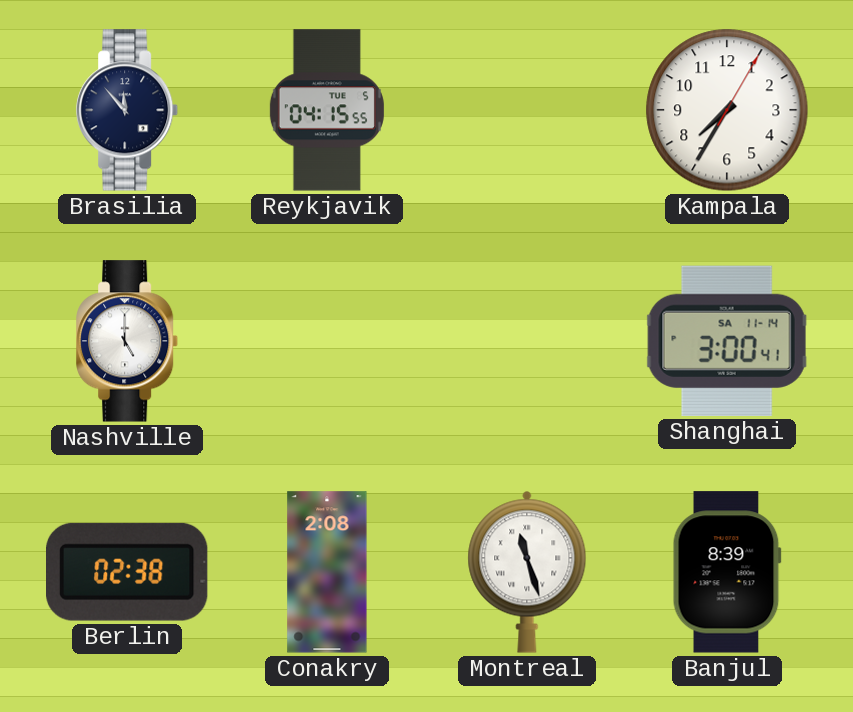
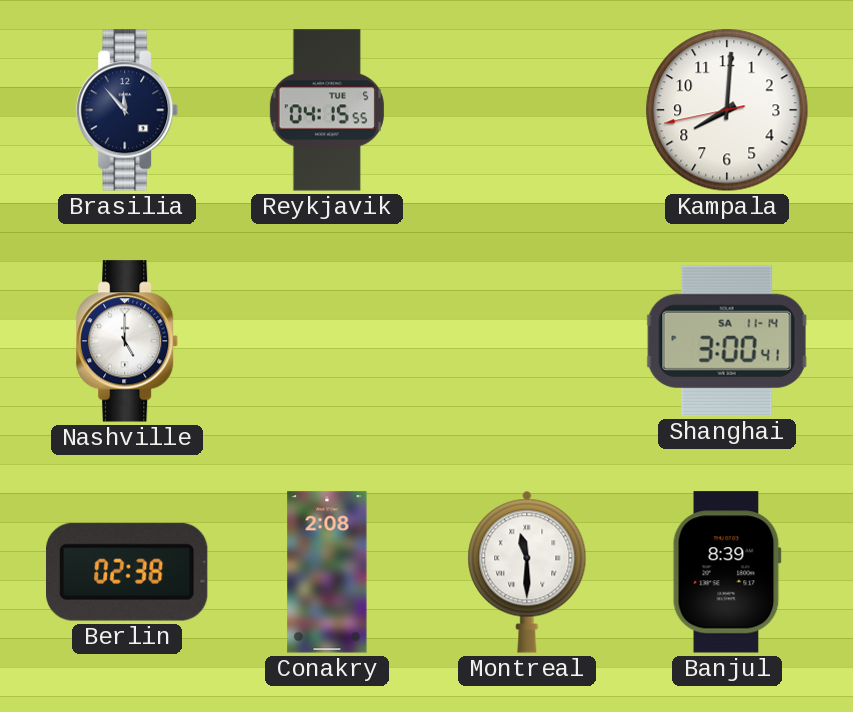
Kampala: 7:35 -> 8:00
Montreal: 11:27 -> 11:30
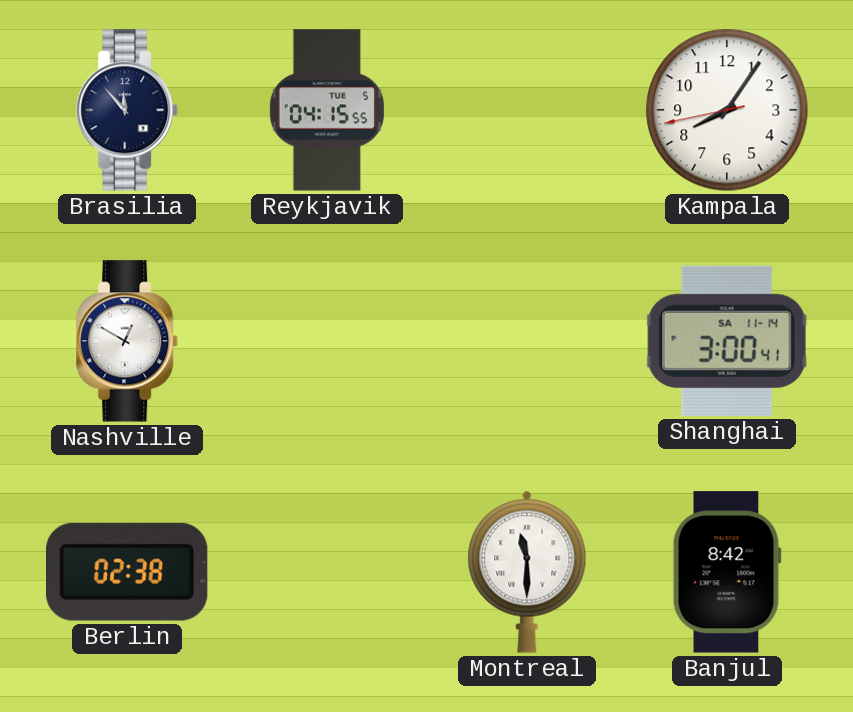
Kampala: 8:00 -> 8:05
Nashville: 5:00 -> 12:50
Conakry: 2:08 -> none
Banjul: 8:39 -> 8:42
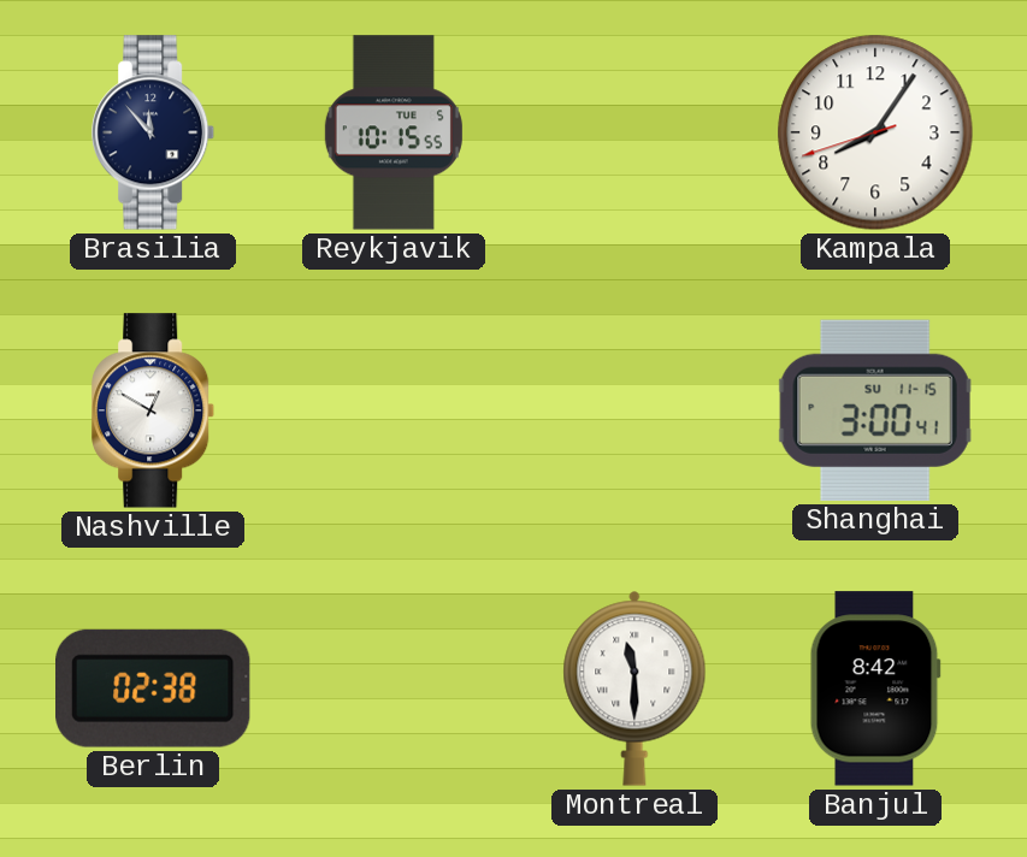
Reykjavik: 04:15 -> 10:15
Kampala: 8:05:43 -> 8:05:42
Shanghai date: SA 11-14 -> SU 11-15
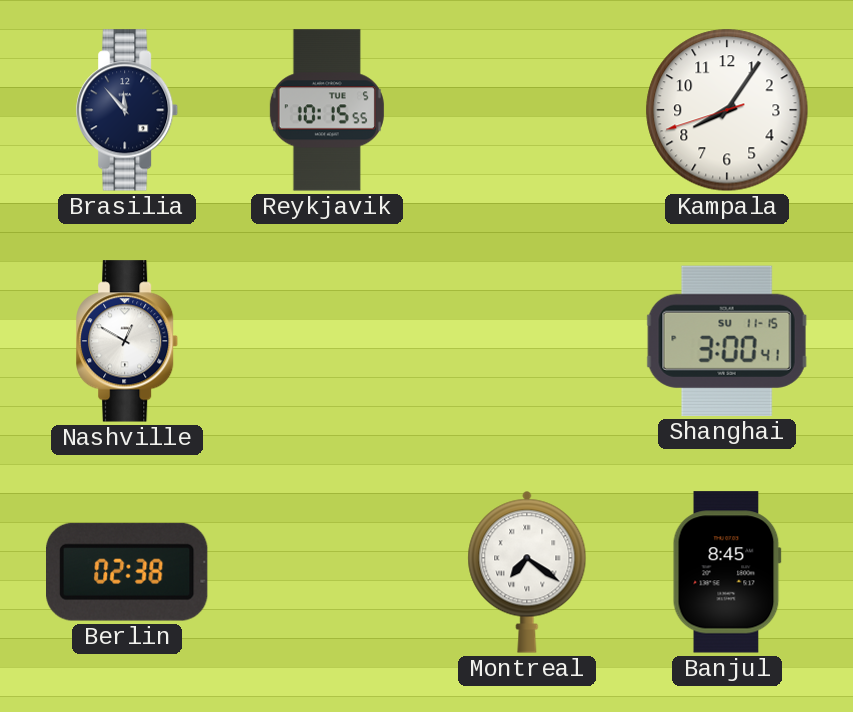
Montreal: 11:30 -> 7:21
Banjul: 8:42 -> 8:45
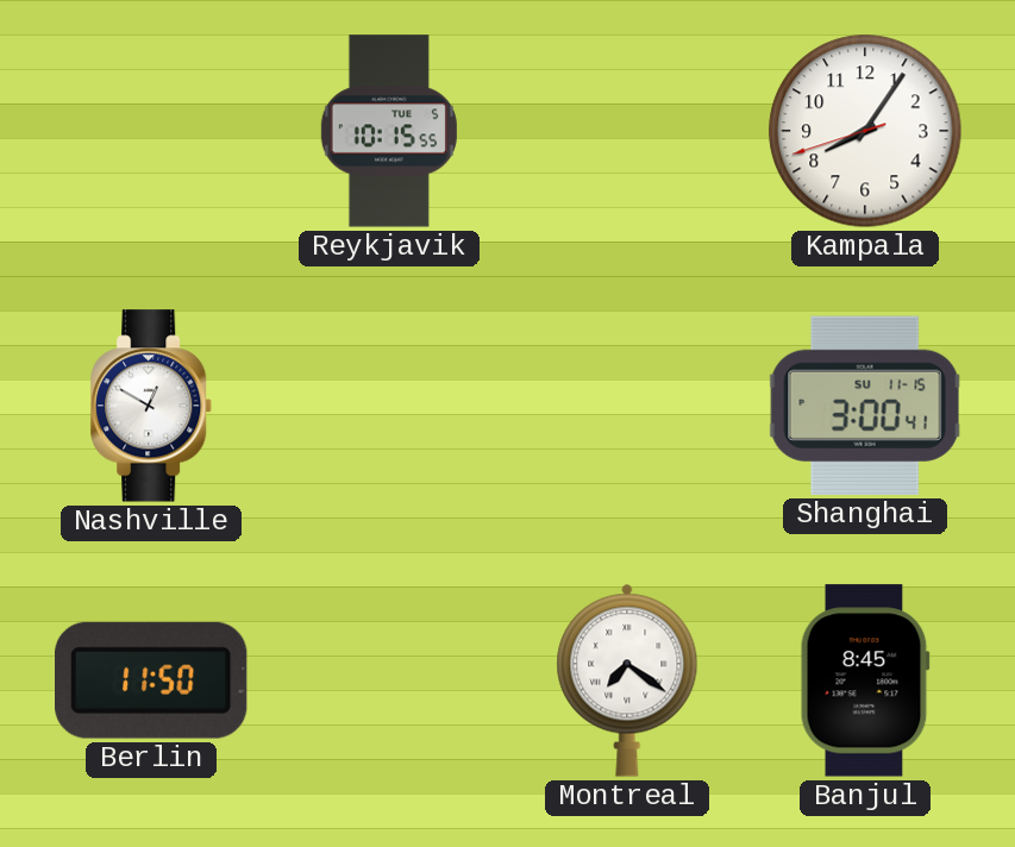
Brasilia: 11:53 -> none
Berlin: 02:38 -> 11:50
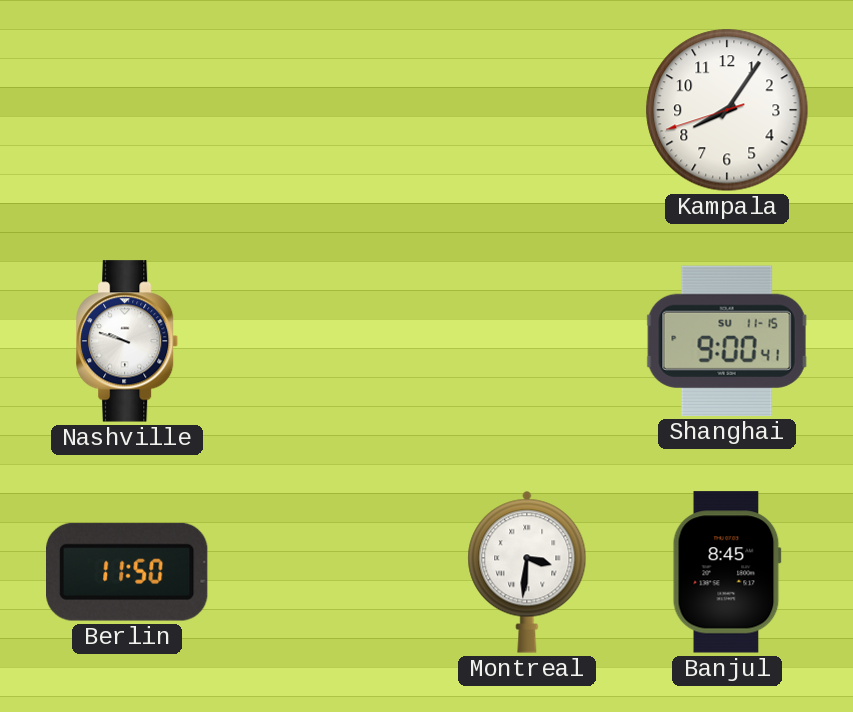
Reykjavik: 10:15 -> none
Nashville: 12:50 -> 9:48
Shanghai: 3:00 -> 9:00
Montreal: 7:21 -> 3:31
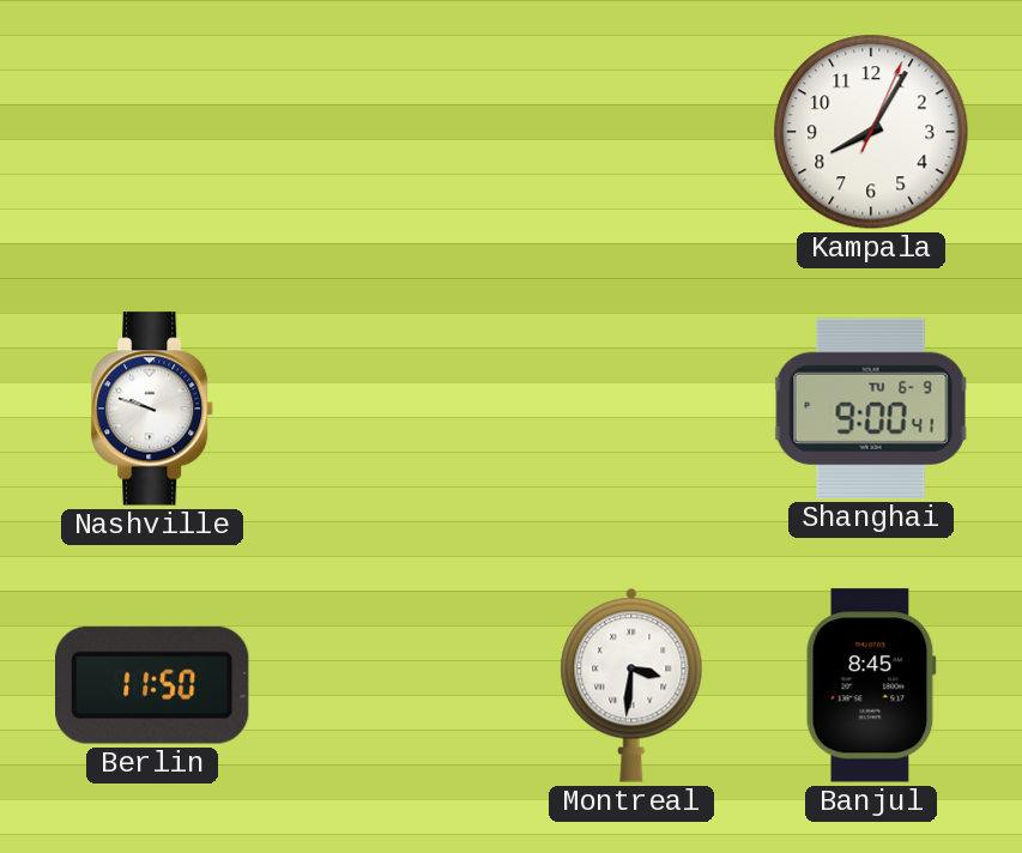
Kampala: 8:05:42 -> 8:05:04
Shanghai date: SU 11-15 -> TU 6-9
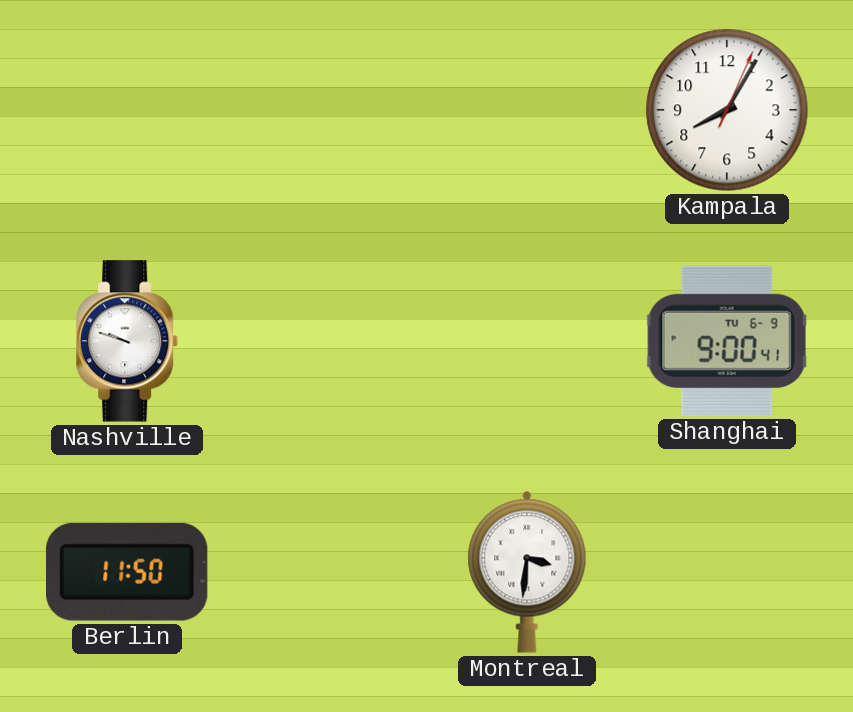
Banjul: 8:45 -> none
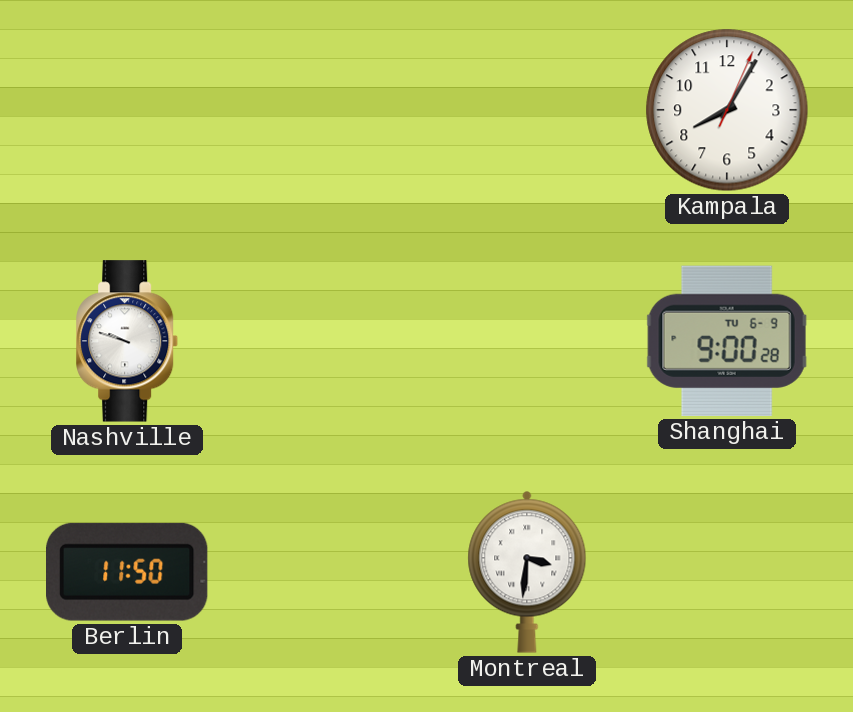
Shanghai: 9:00:41 -> 9:00:28
